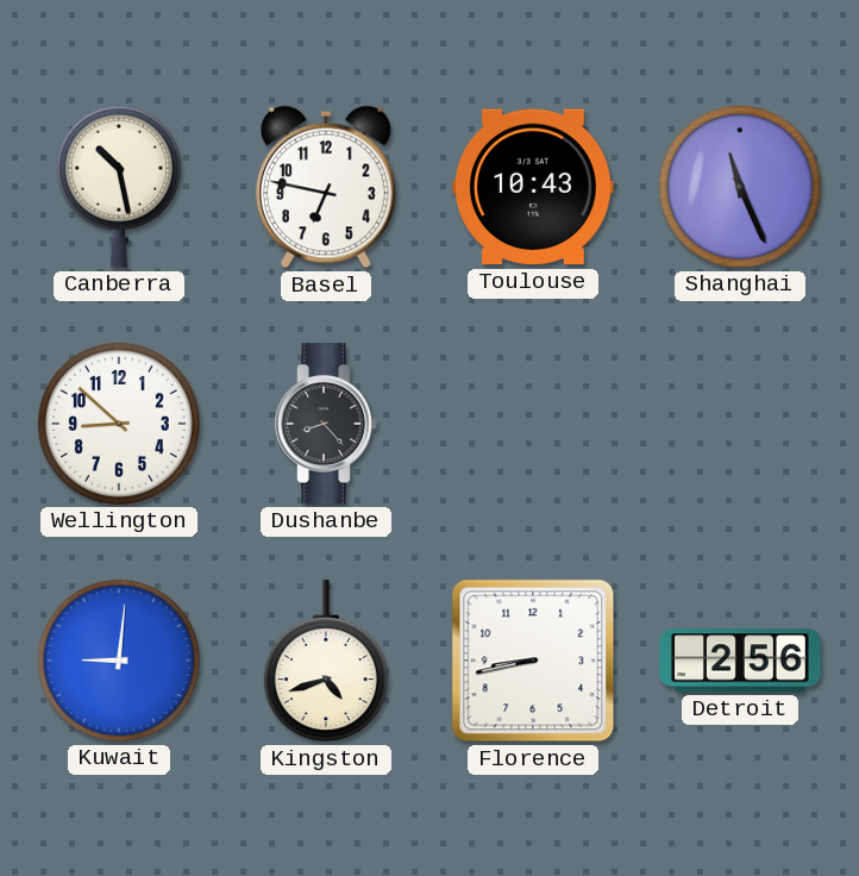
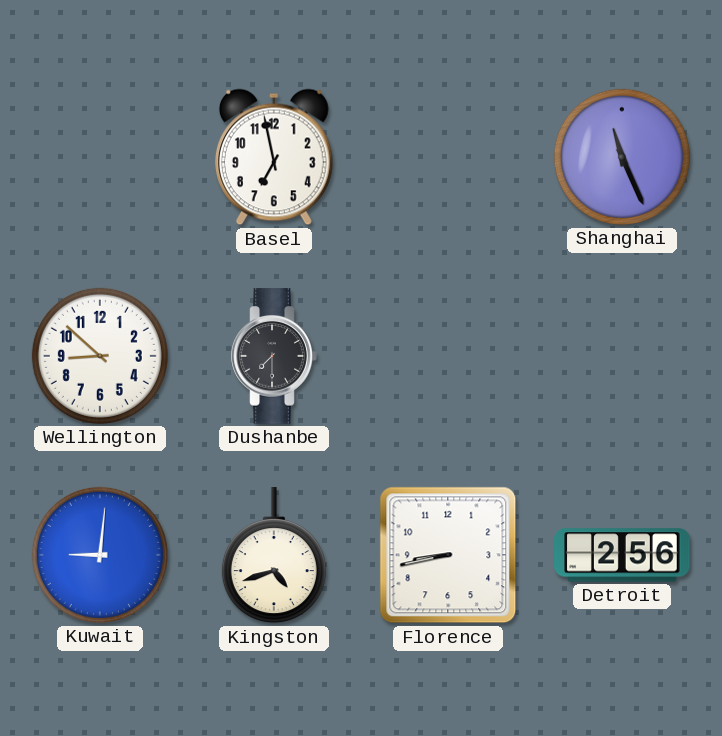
Canberra: 10:28 -> none
Basel: 6:47 -> 6:58
Toulouse: 10:43 -> none
Dushanbe: 8:23 -> 7:30
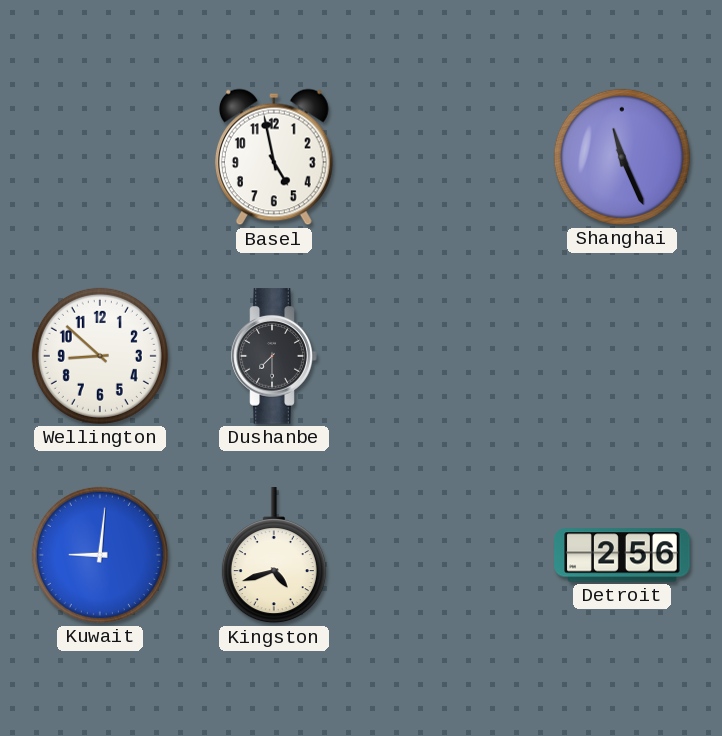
Basel: 6:58 -> 4:58
Florence: 8:43 -> none
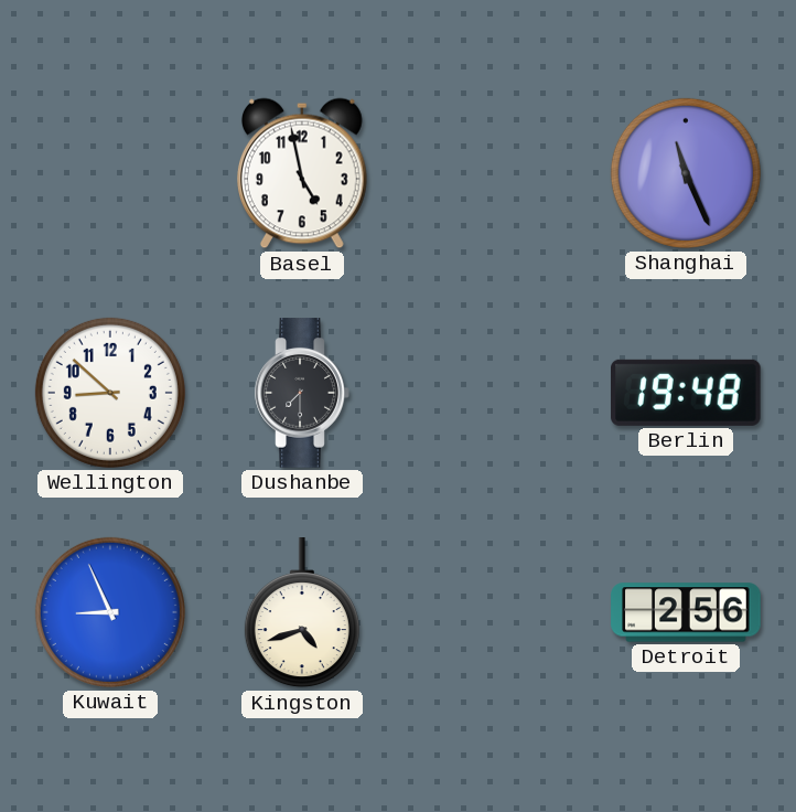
Berlin: none -> 19:48
Kuwait: 9:01 -> 8:56
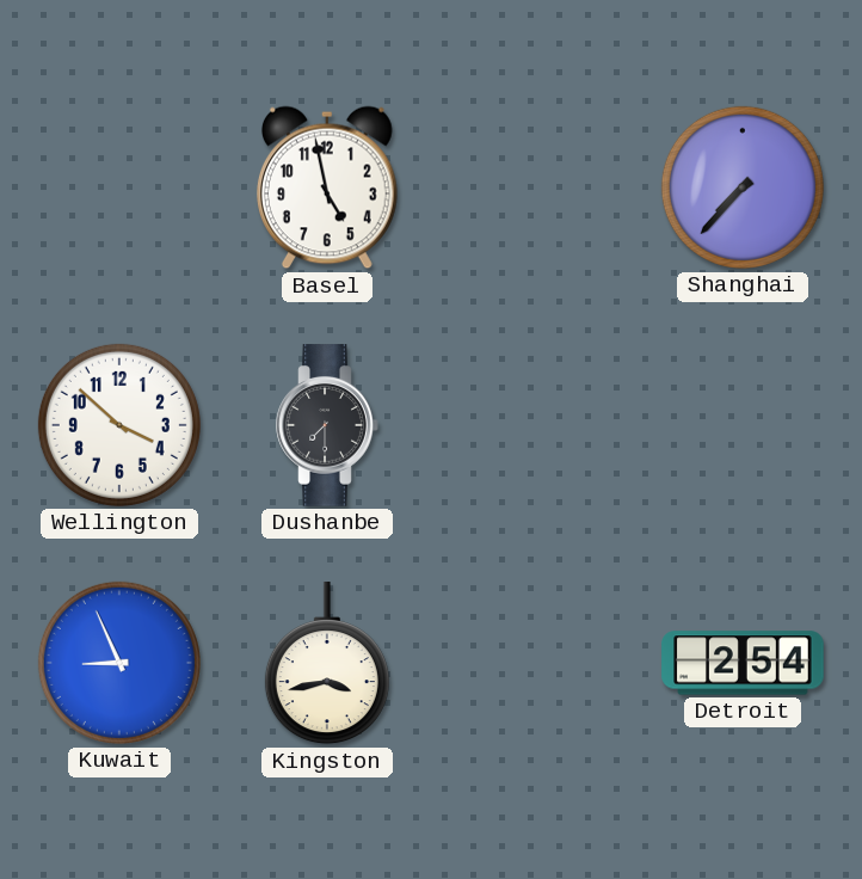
Shanghai: 11:26 -> 7:37
Wellington: 8:52 -> 3:52
Berlin: 19:48 -> none
Kingston: 4:42 -> 3:43
Detroit: 2:56 -> 2:54
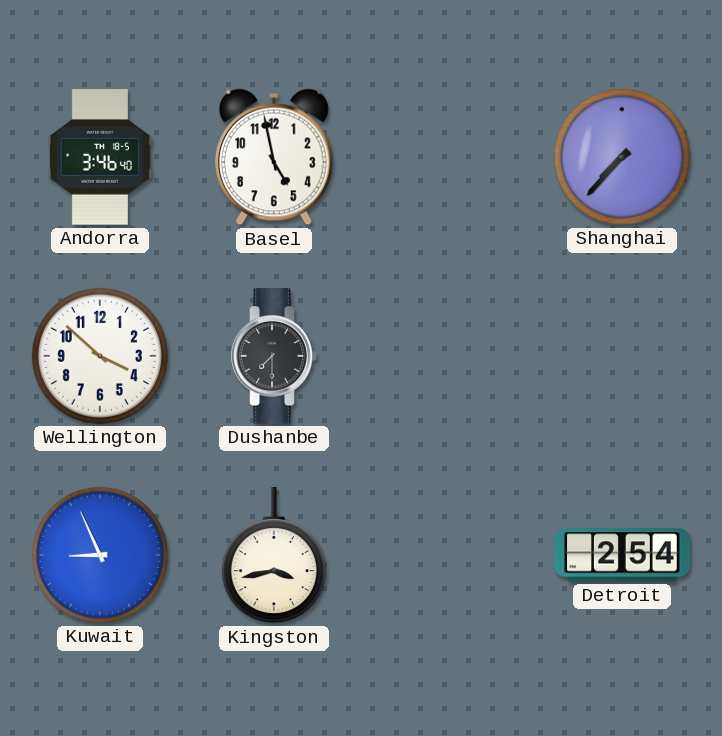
Andorra: none -> 3:46
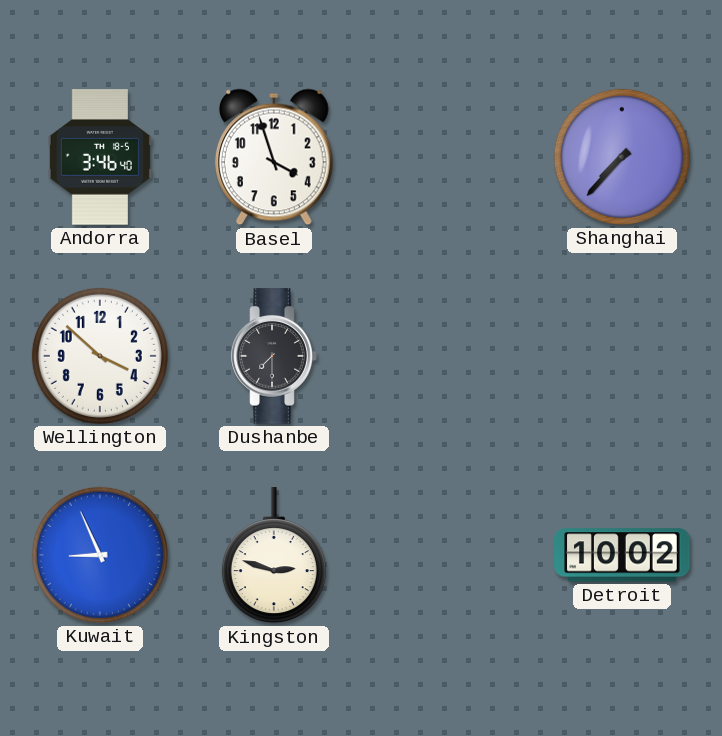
Basel: 4:58 -> 3:57
Kingston: 3:43 -> 2:48
Detroit: 2:54 -> 10:02
